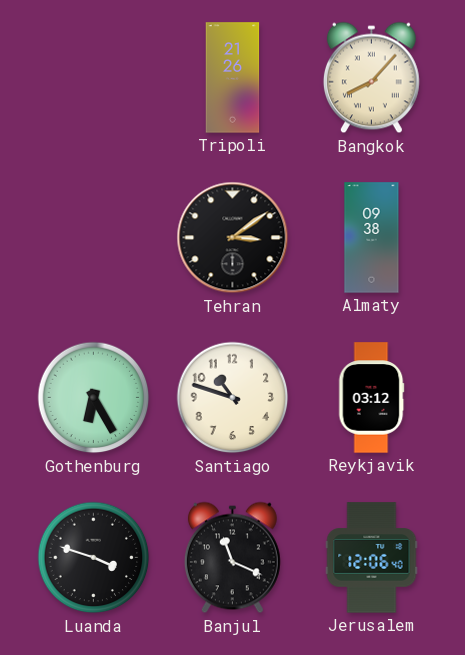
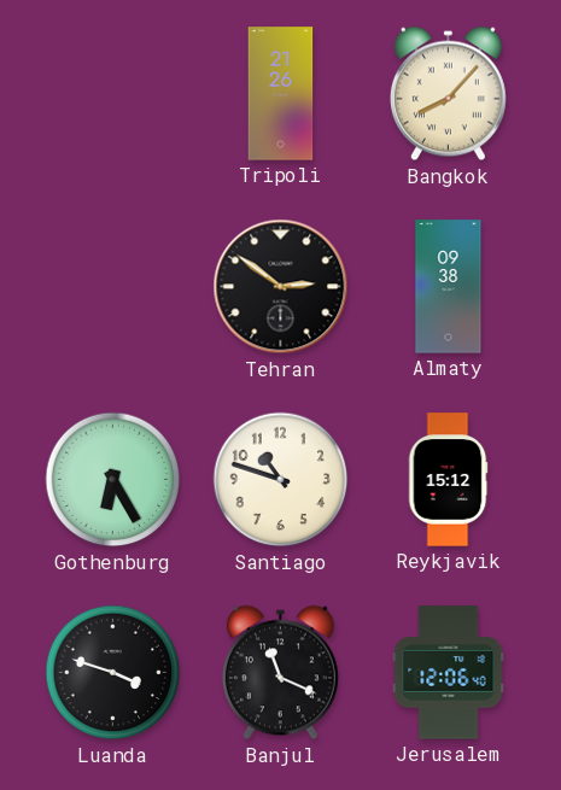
Tehran: 3:09 -> 2:51
Reykjavik: 03:12 -> 15:12
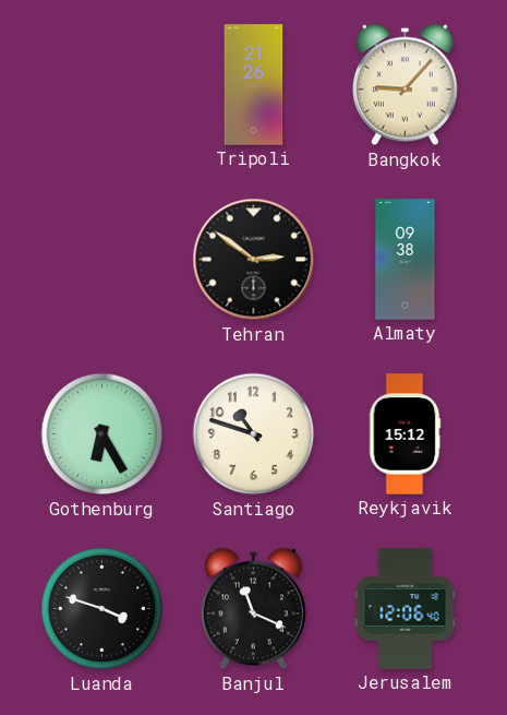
Bangkok: 8:07 -> 9:07
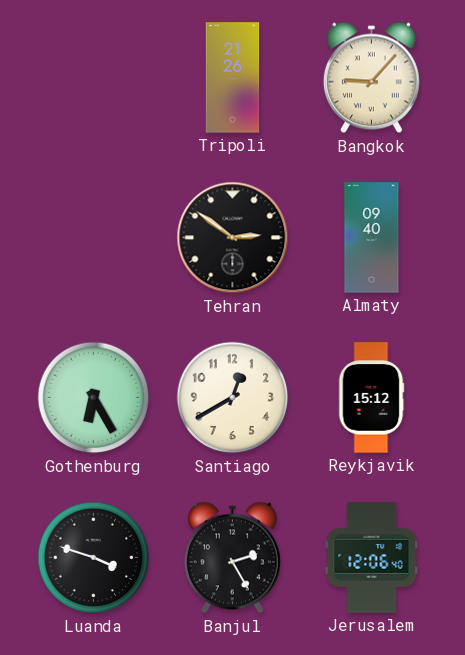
Almaty: 09:38 -> 09:40
Santiago: 10:48 -> 12:40
Banjul: 11:19 -> 2:25
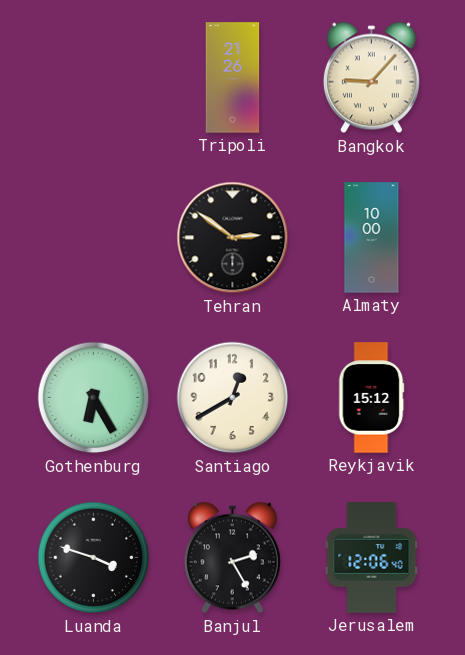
Almaty: 09:40 -> 10:00
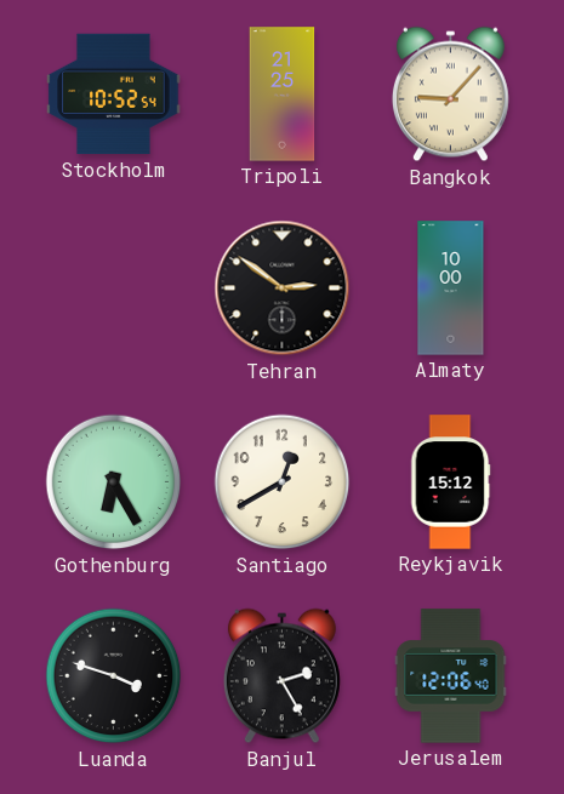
Stockholm: none -> 10:52
Tripoli: 21:26 -> 21:25
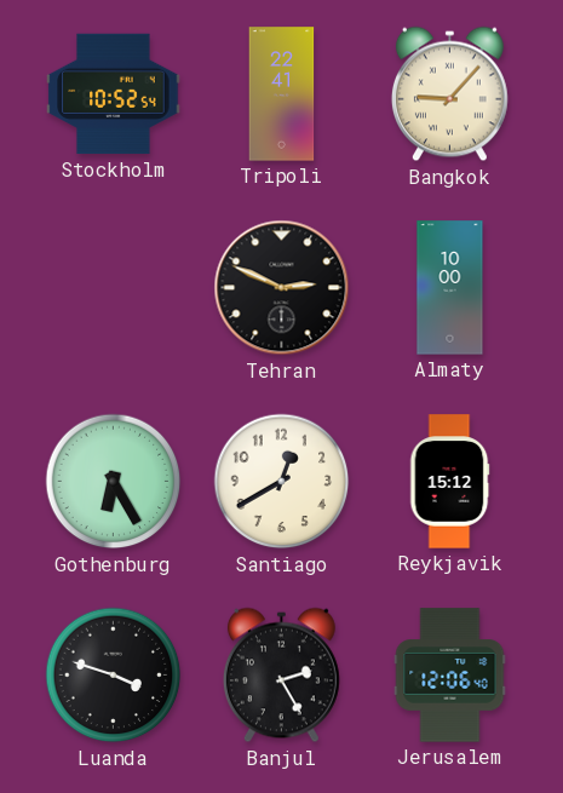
Tripoli: 21:25 -> 22:41
Tehran: 2:51 -> 2:49
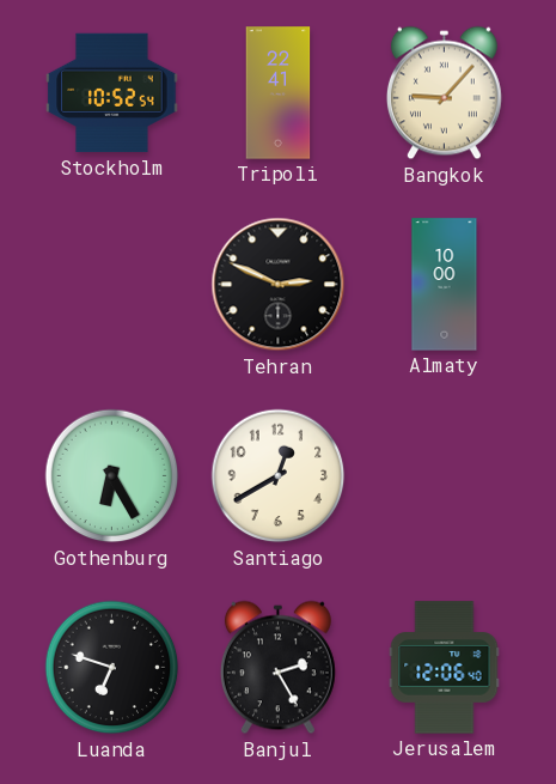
Reykjavik: 15:12 -> none
Luanda: 3:48 -> 6:48
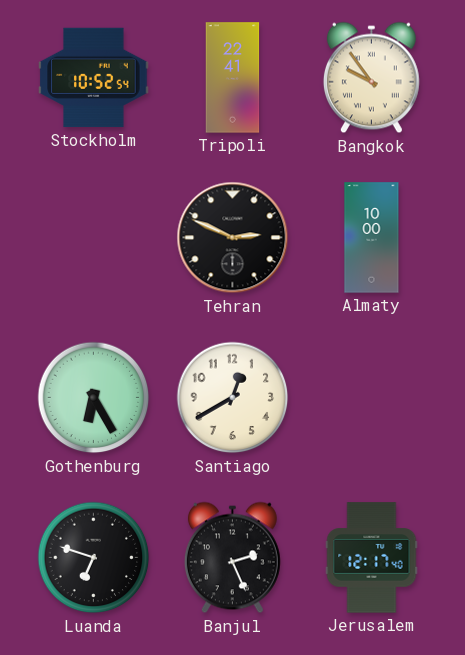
Bangkok: 9:07 -> 9:54
Banjul: 2:25 -> 2:26
Jerusalem: 12:06 -> 12:17
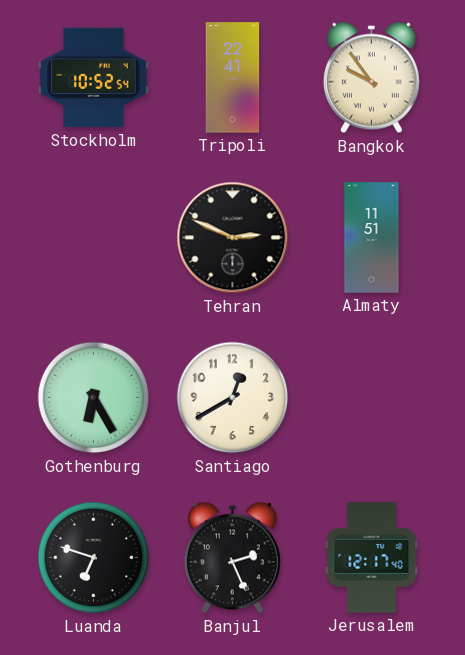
Almaty: 10:00 -> 11:51
